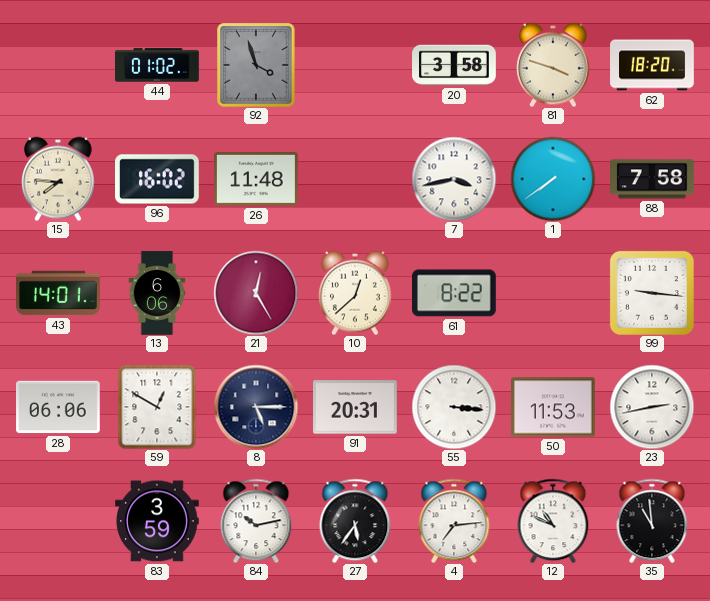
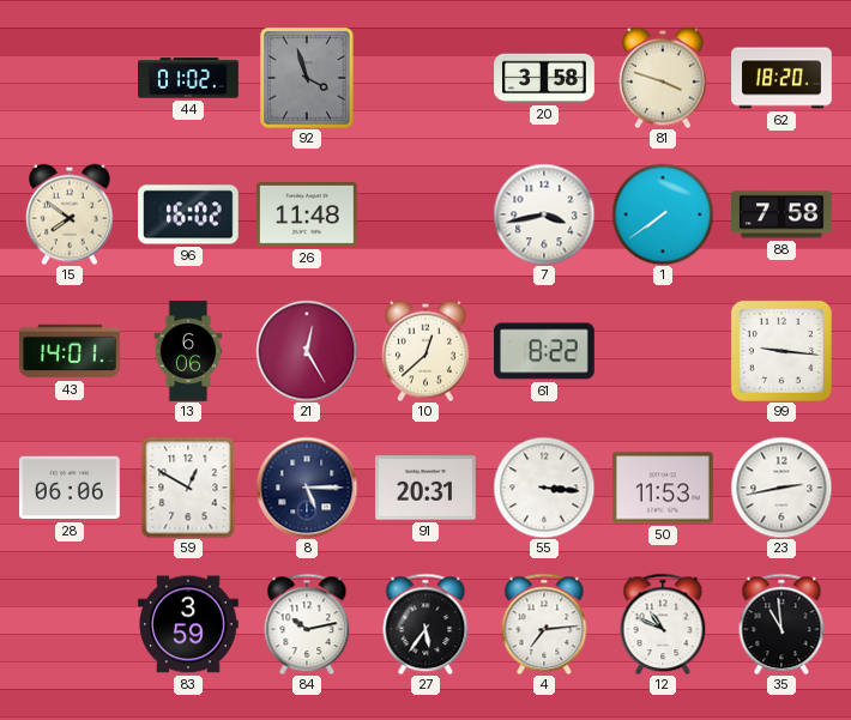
15: 7:46 -> 7:51
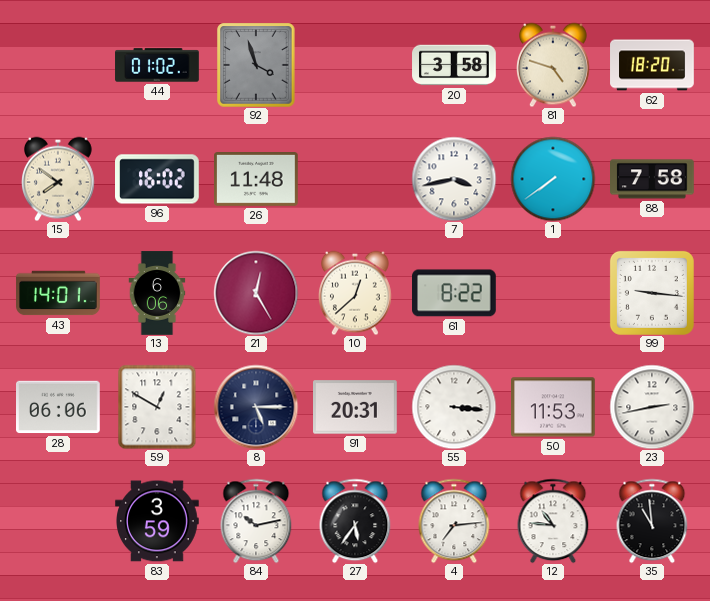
81: 3:48 -> 4:48
12: 10:49 -> 10:46
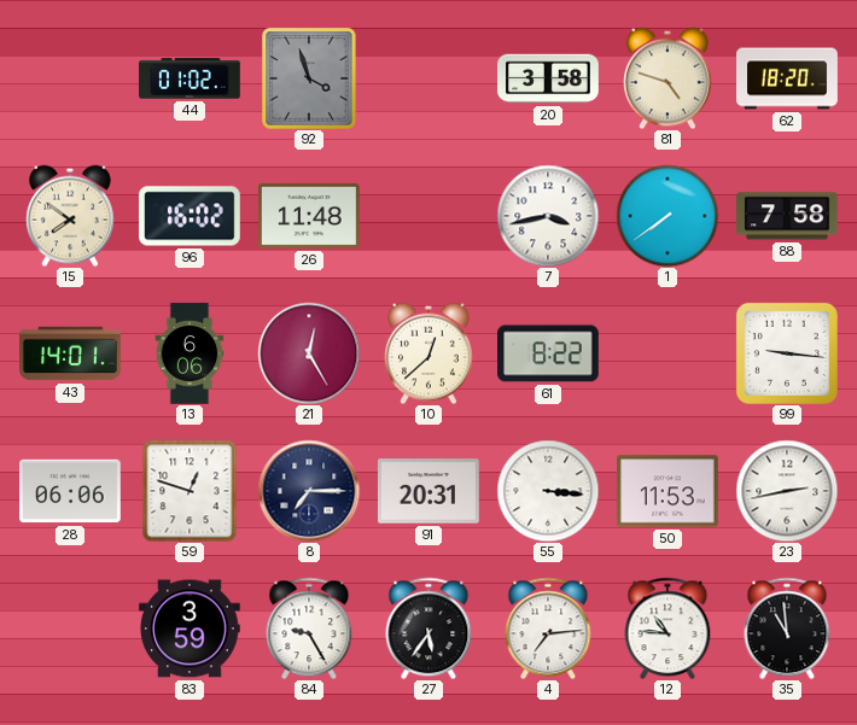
59: 12:50 -> 12:48
8: 5:15 -> 7:15
84: 10:13 -> 9:25
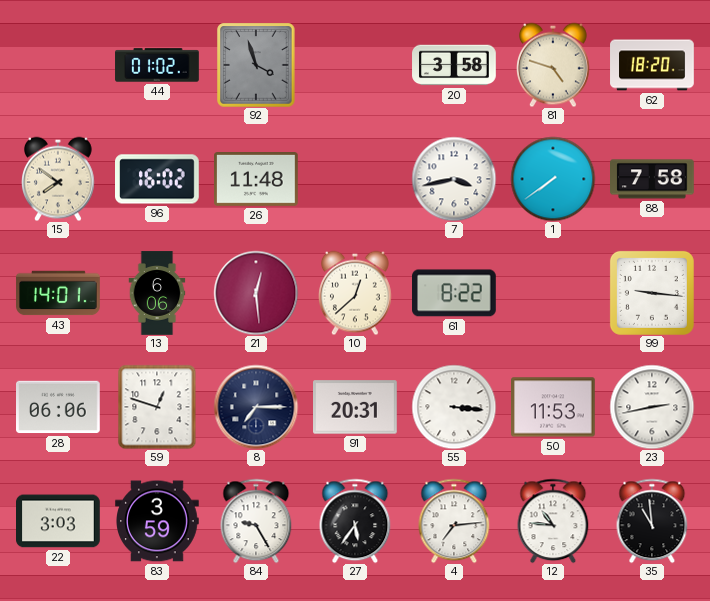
21: 12:25 -> 12:29
22: none -> 3:03
